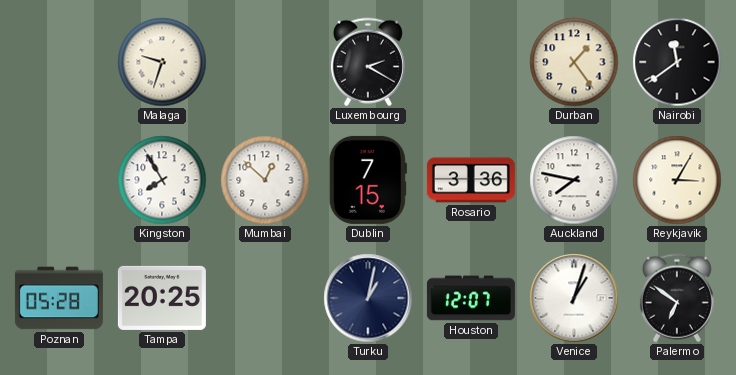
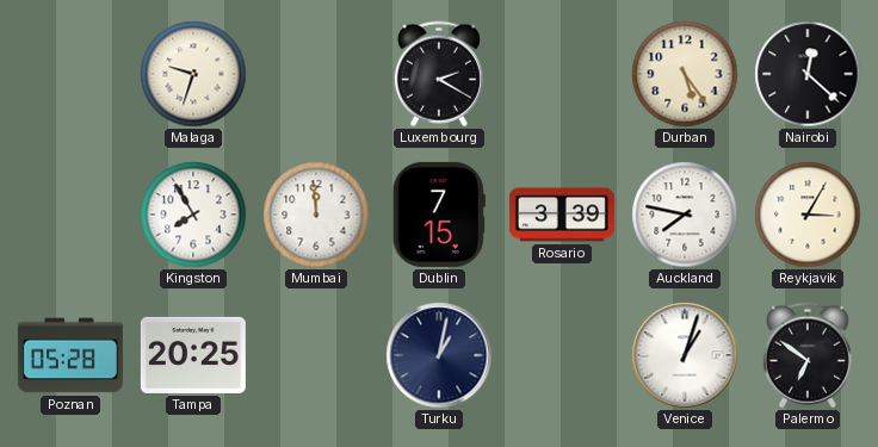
Durban: 1:24 -> 5:24
Nairobi: 11:39 -> 12:22
Mumbai: 12:52 -> 11:59
Rosario: 3:36 -> 3:39
Houston: 12:07 -> none
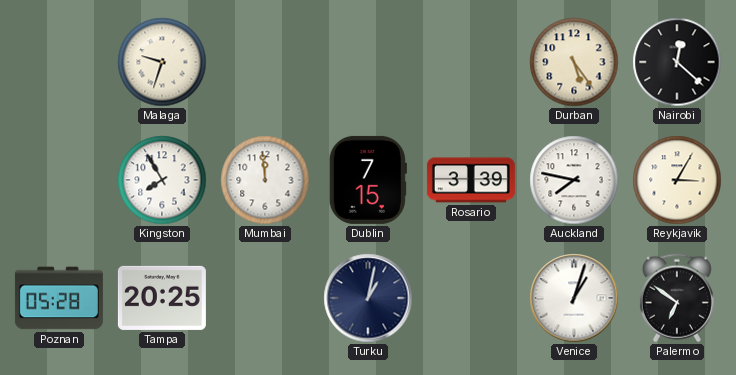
Luxembourg: 2:20 -> none
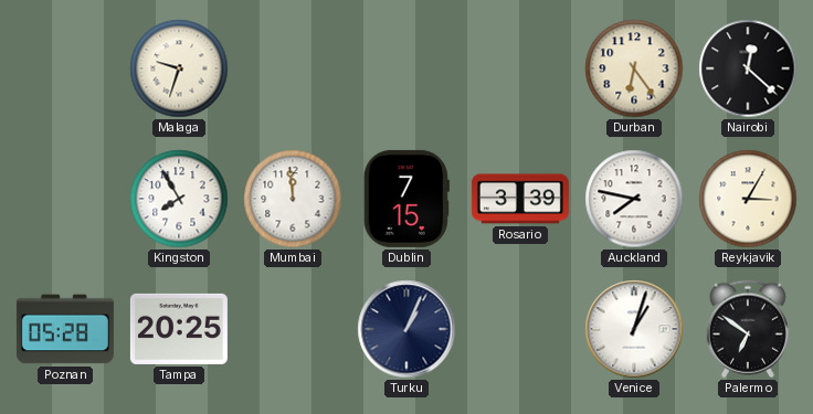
Durban: 5:24 -> 6:24
Turku: 1:02 -> 1:04
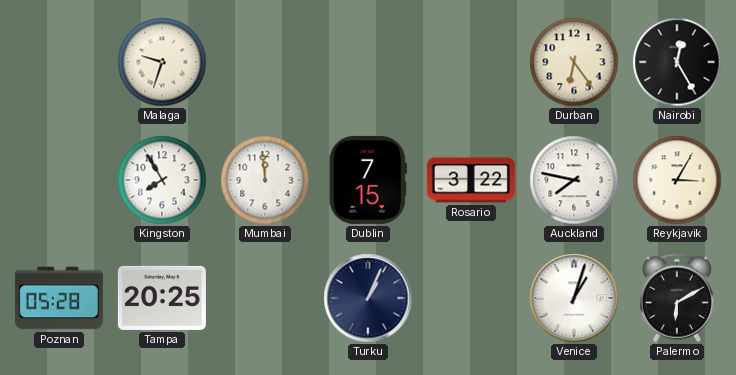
Nairobi: 12:22 -> 12:25
Rosario: 3:39 -> 3:22
Palermo: 6:51 -> 6:10
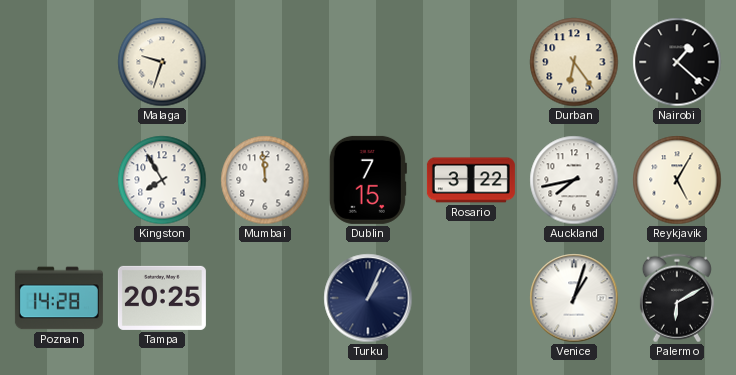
Nairobi: 12:25 -> 1:22
Auckland: 7:47 -> 7:43
Reykjavik: 3:05 -> 5:05
Poznan: 05:28 -> 14:28
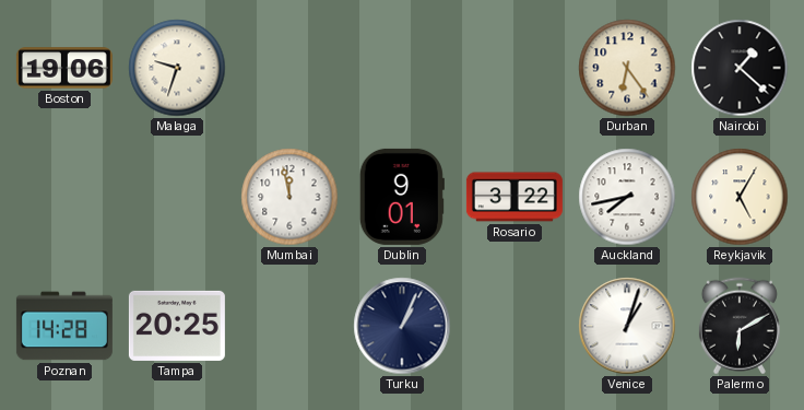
Boston: none -> 19:06
Kingston: 7:55 -> none
Mumbai: 11:59 -> 11:58
Dublin: 7:15 -> 9:01
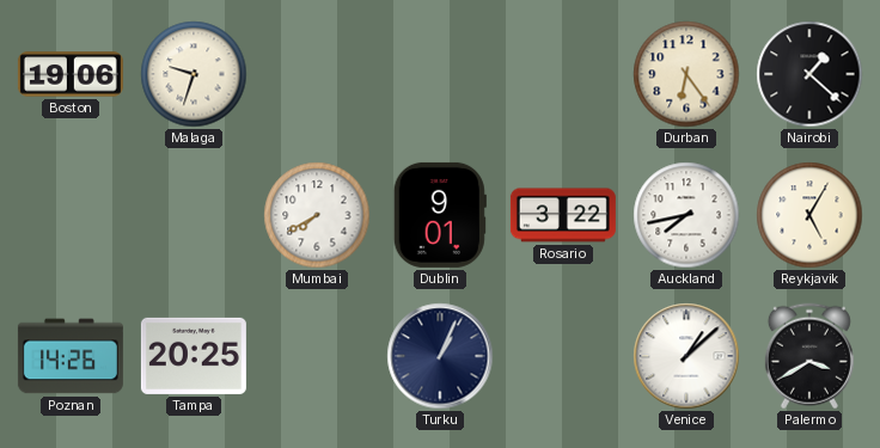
Mumbai: 11:58 -> 7:40
Poznan: 14:28 -> 14:26
Venice: 1:03 -> 1:08
Palermo: 6:10 -> 3:40
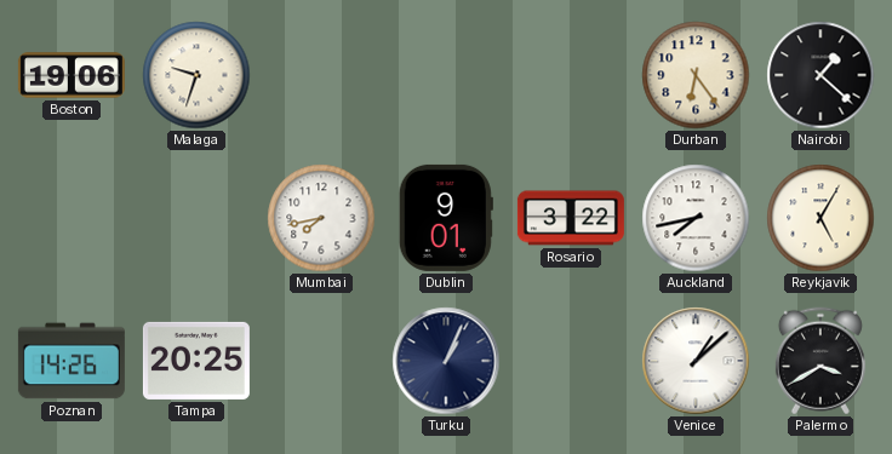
Mumbai: 7:40 -> 7:43
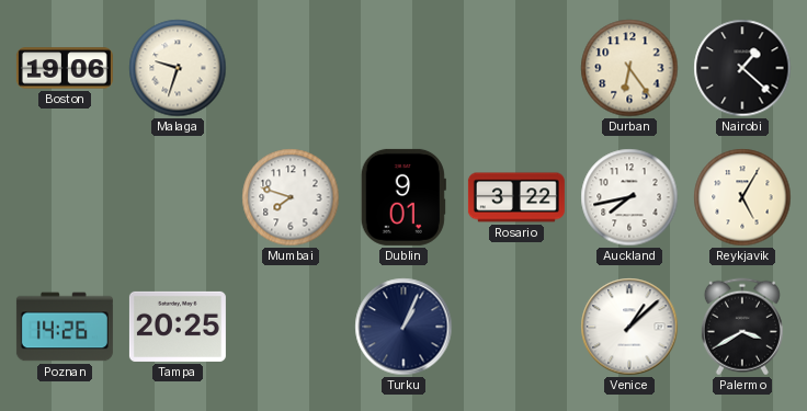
Mumbai: 7:43 -> 7:48
